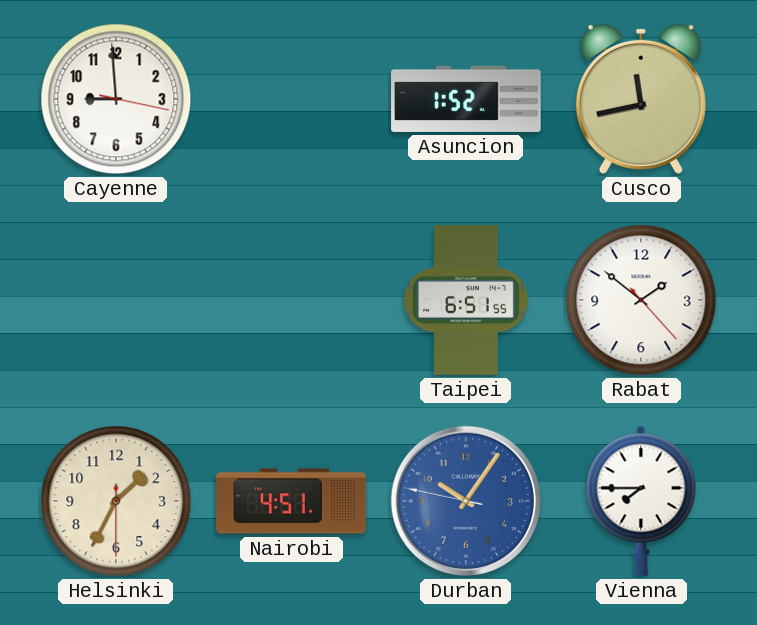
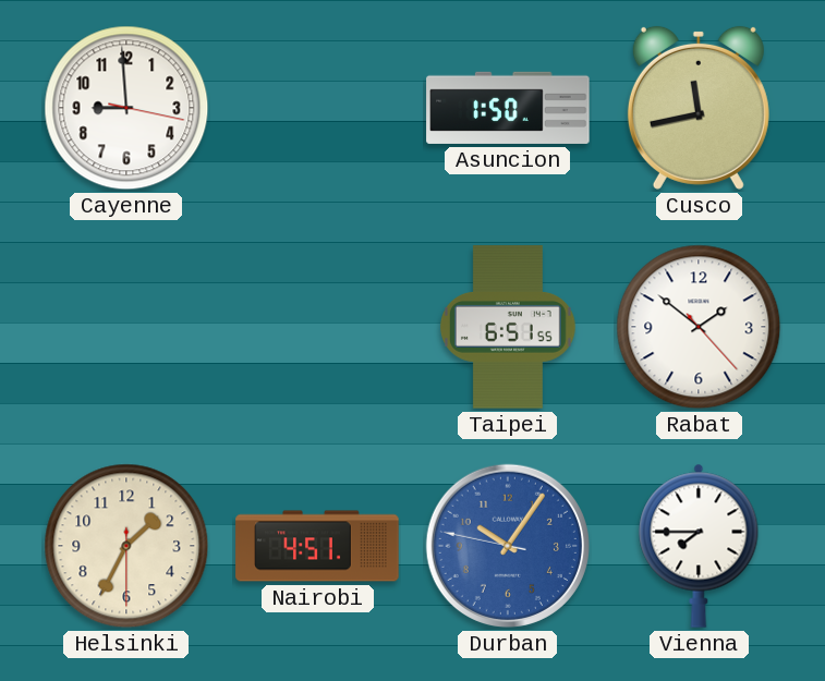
Asuncion: 1:52 -> 1:50
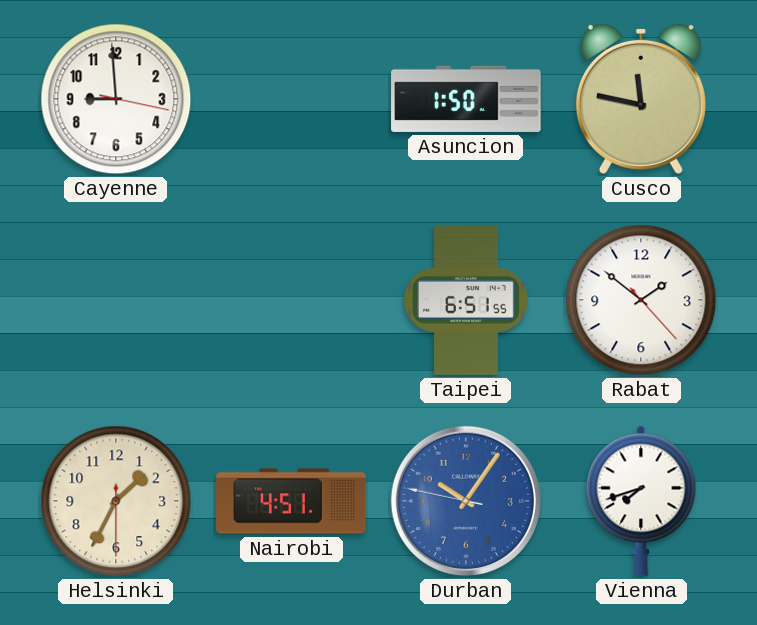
Cusco: 11:43 -> 11:47
Vienna: 7:45 -> 7:42
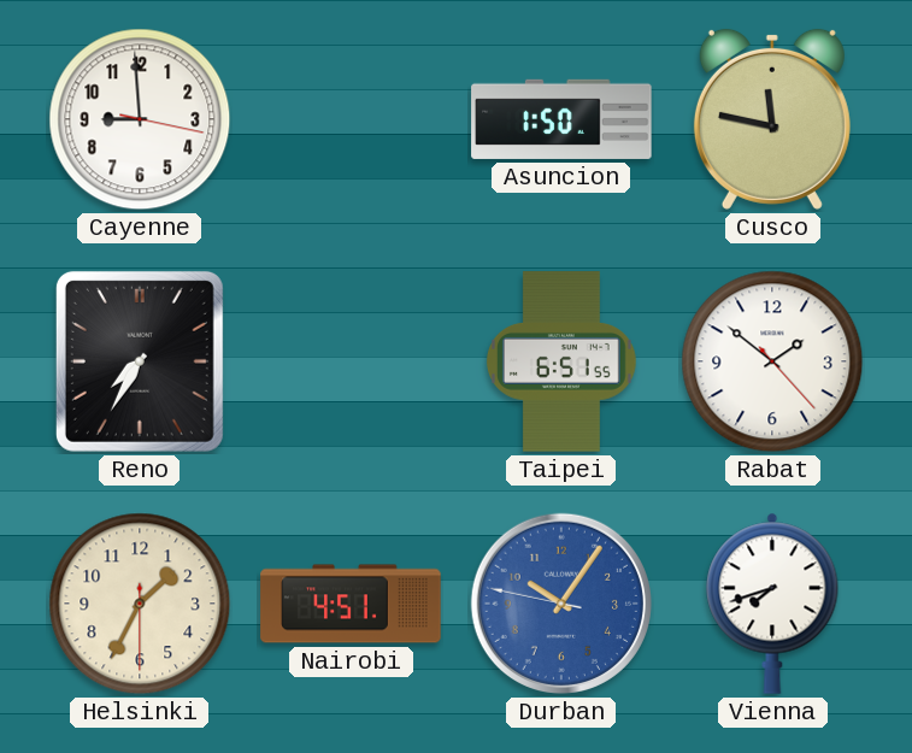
Reno: none -> 7:35
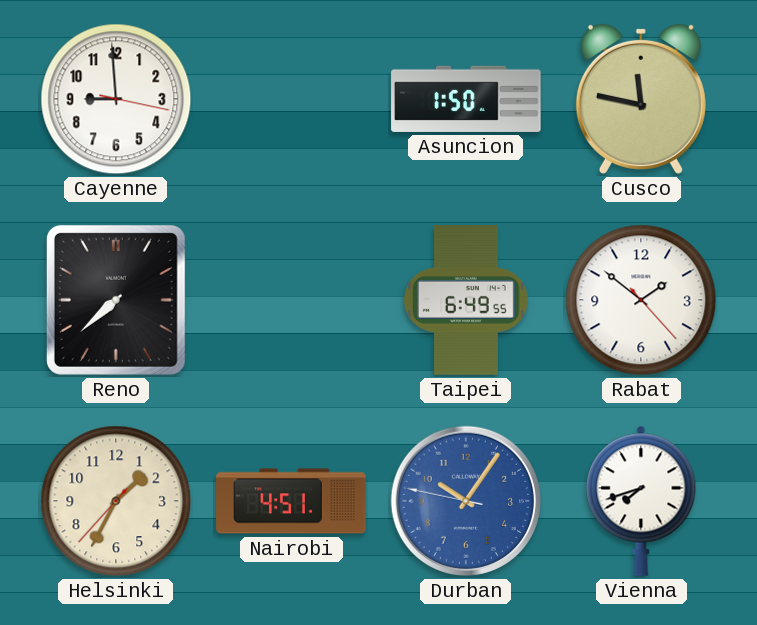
Reno: 7:35 -> 7:38
Taipei: 6:51 -> 6:49
Helsinki: 1:34:30 -> 1:34:37
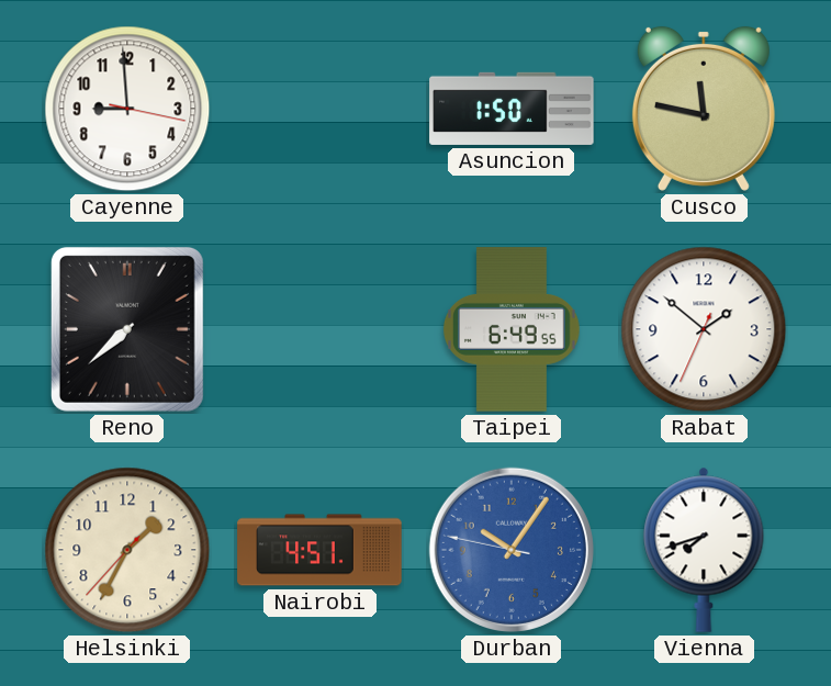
Rabat: 1:51:23 -> 1:51:34
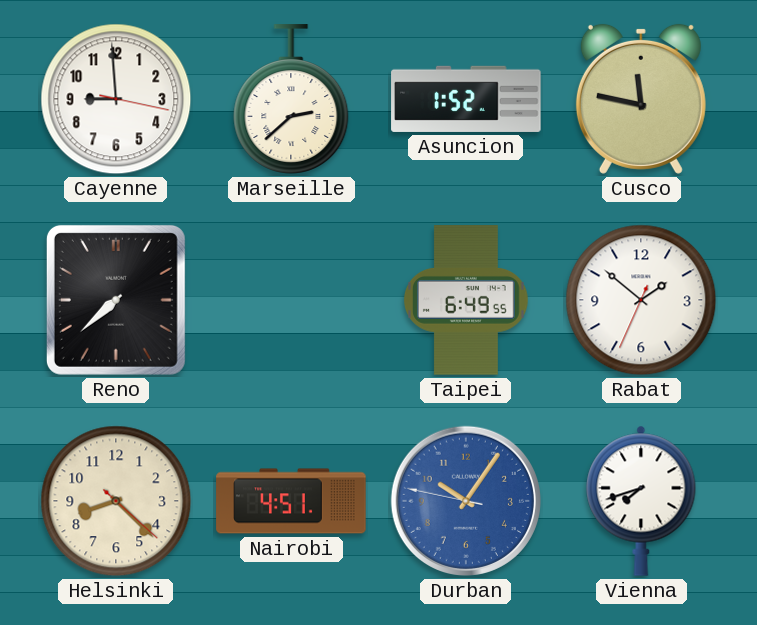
Marseille: none -> 2:38
Asuncion: 1:50 -> 1:52
Helsinki: 1:34 -> 8:22
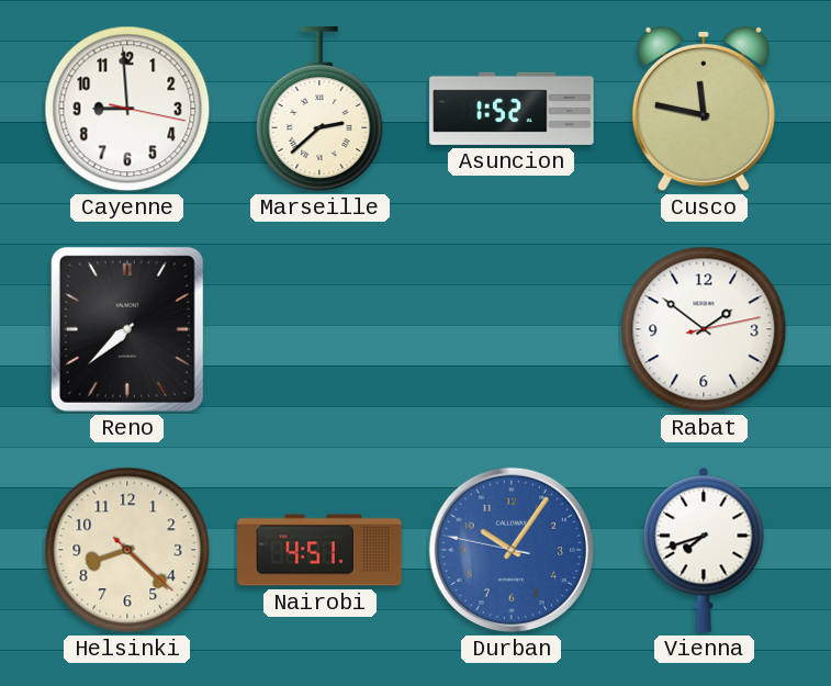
Taipei: 6:49 -> none
Rabat: 1:51:34 -> 1:51:13
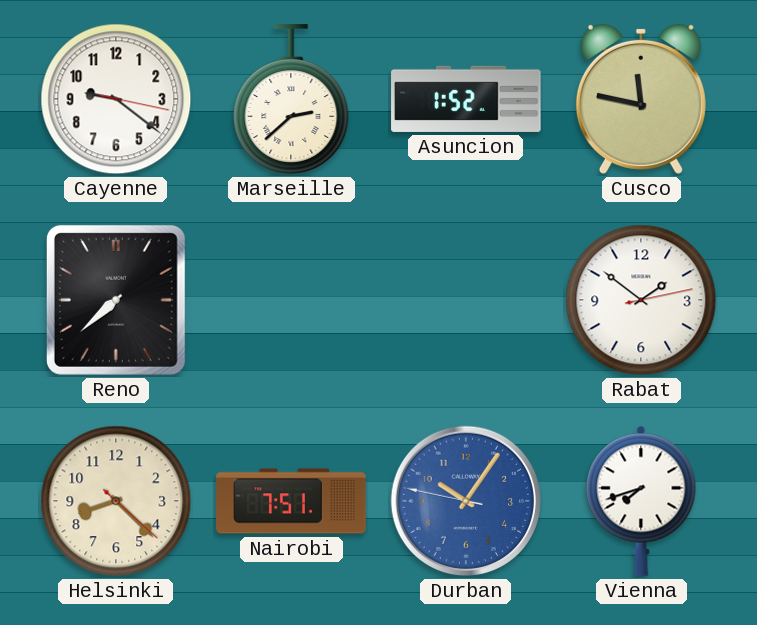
Cayenne: 8:59 -> 9:21
Nairobi: 4:51 -> 7:51
